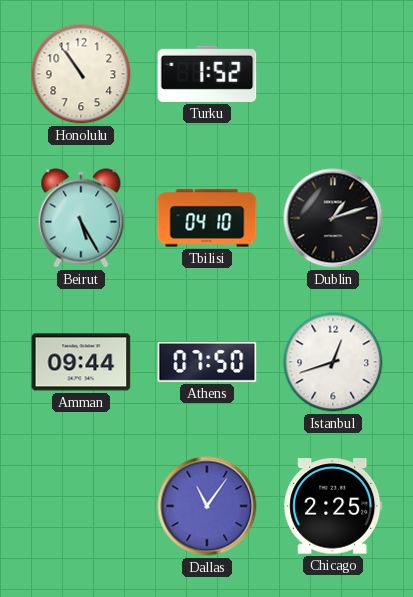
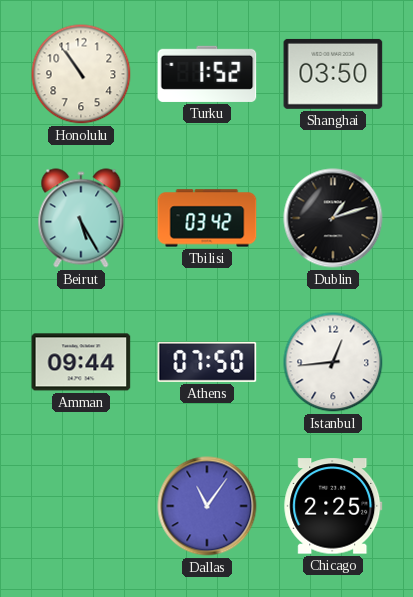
Shanghai: none -> 03:50
Tbilisi: 04:10 -> 03:42
Istanbul: 12:42 -> 12:44
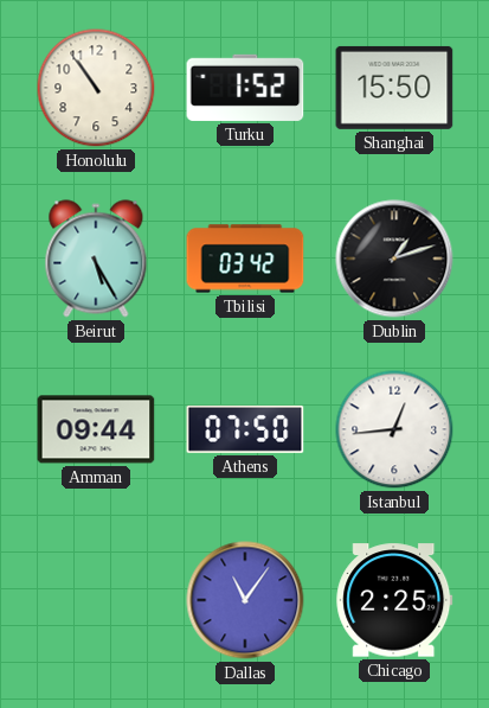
Shanghai: 03:50 -> 15:50
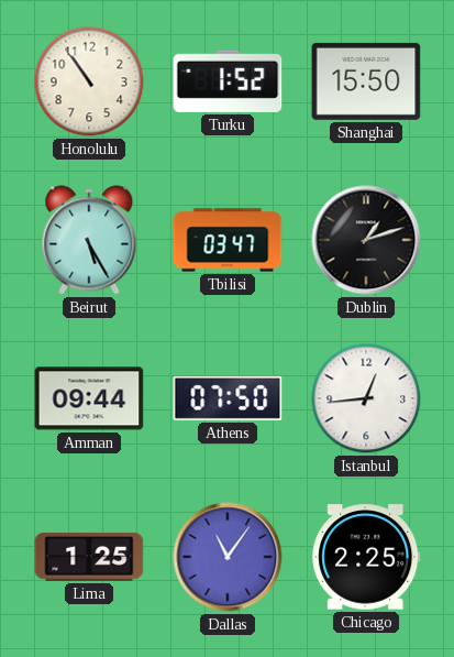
Tbilisi: 03:42 -> 03:47
Lima: none -> 1:25
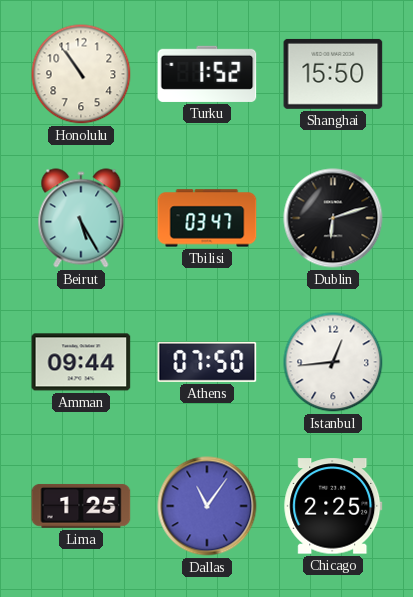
Dublin: 1:12 -> 6:12
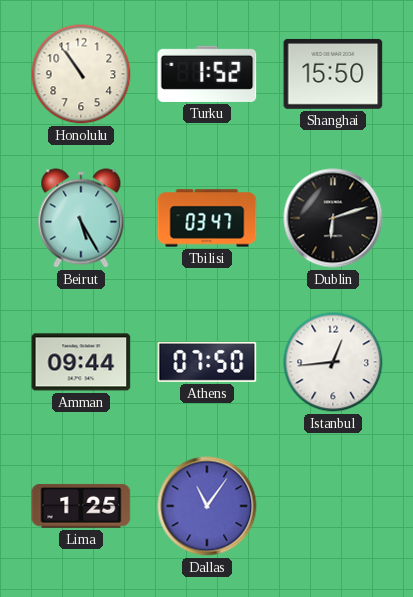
Chicago: 2:25 -> none
